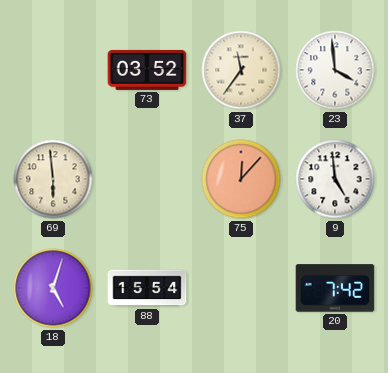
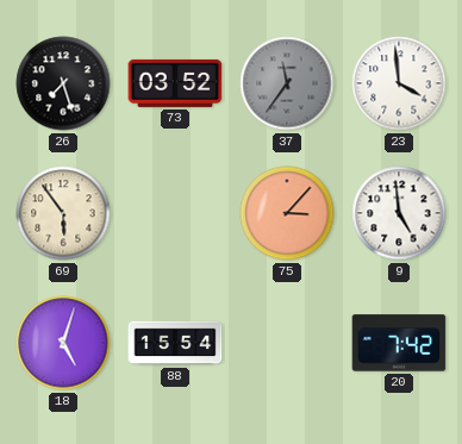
26: none -> 7:27
37 dial: cream -> grey
69: 5:59 -> 5:54
75: 12:07 -> 3:07
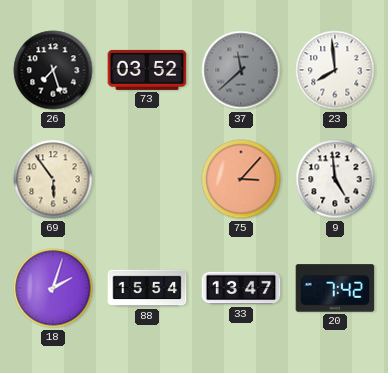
37: 11:36 -> 11:38
23: 3:59 -> 7:59
18: 5:03 -> 2:03
33: none -> 13:47
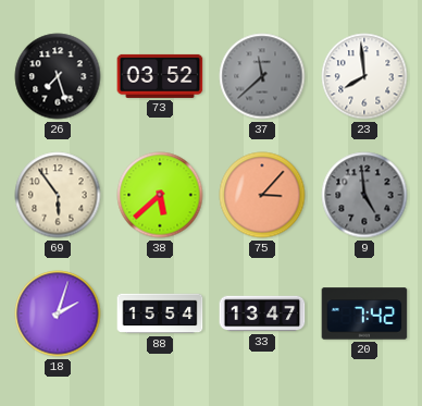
38: none -> 5:38
9 dial: white -> grey
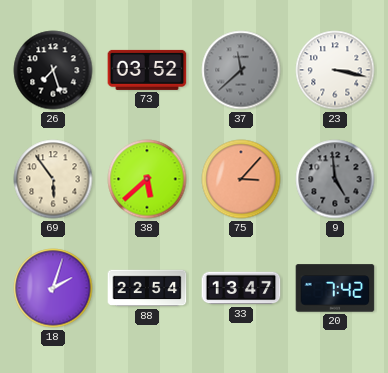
23: 7:59 -> 3:17
88: 15:54 -> 22:54
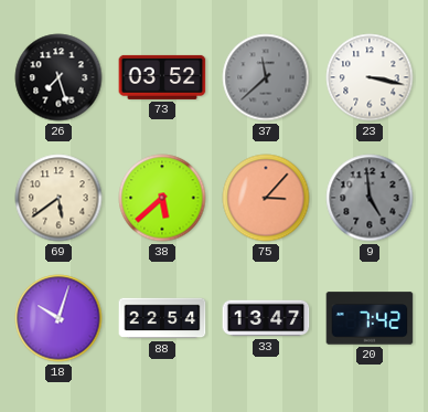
69: 5:54 -> 5:39
18: 2:03 -> 10:03
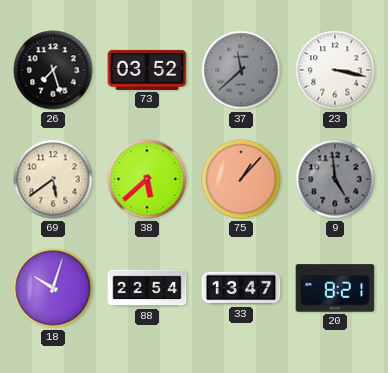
75: 3:07 -> 1:07
20: 7:42 -> 8:21
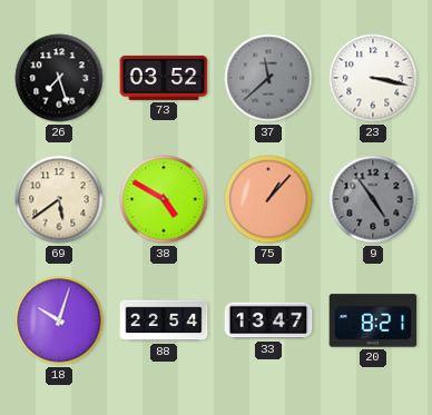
38: 5:38 -> 4:50
9: 4:59 -> 4:54
